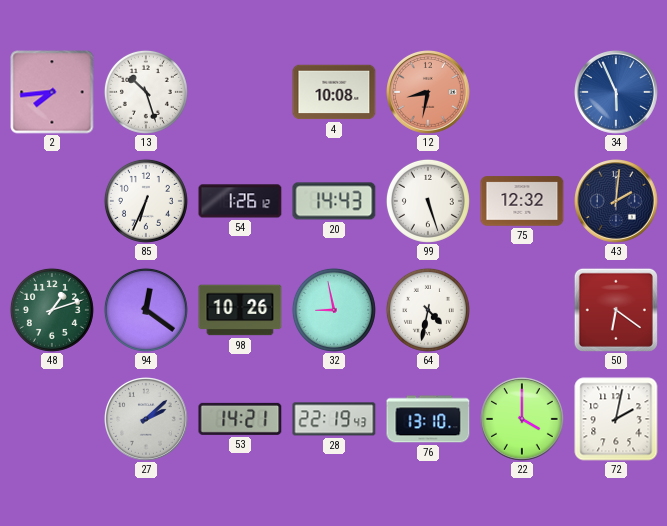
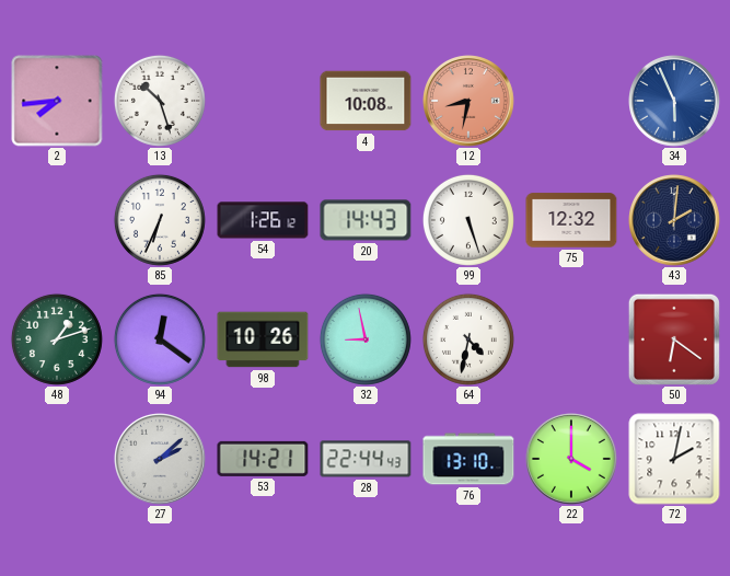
28: 22:19 -> 22:44
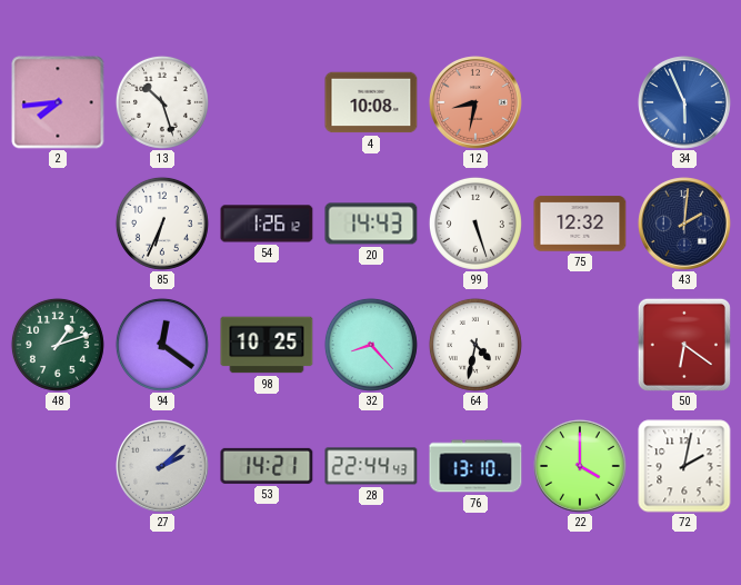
98: 10:26 -> 10:25
32: 8:58 -> 8:23
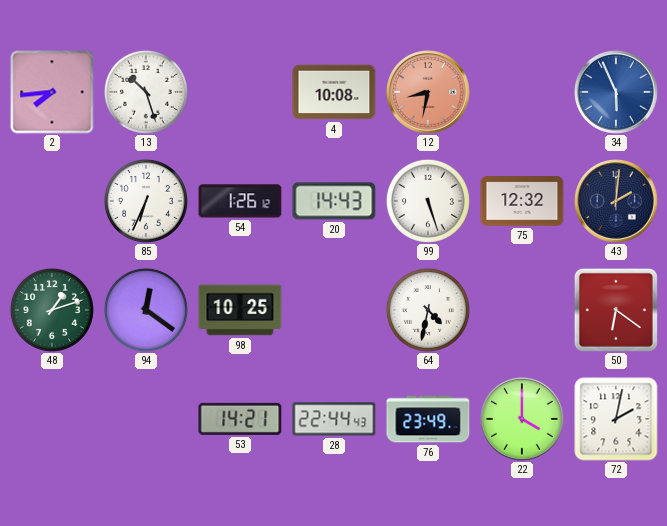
32: 8:23 -> none
27: 2:08 -> none
76: 13:10 -> 23:49
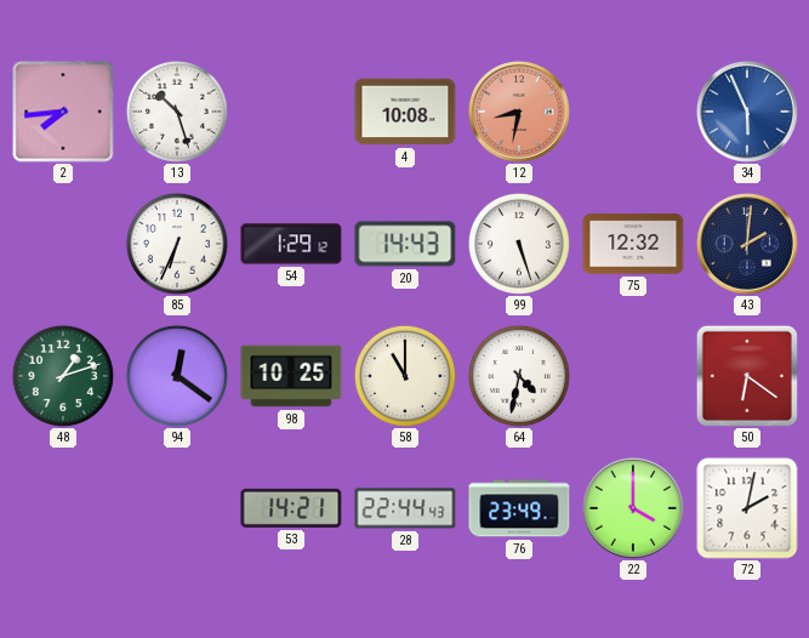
54: 1:26 -> 1:29
58: none -> 11:00
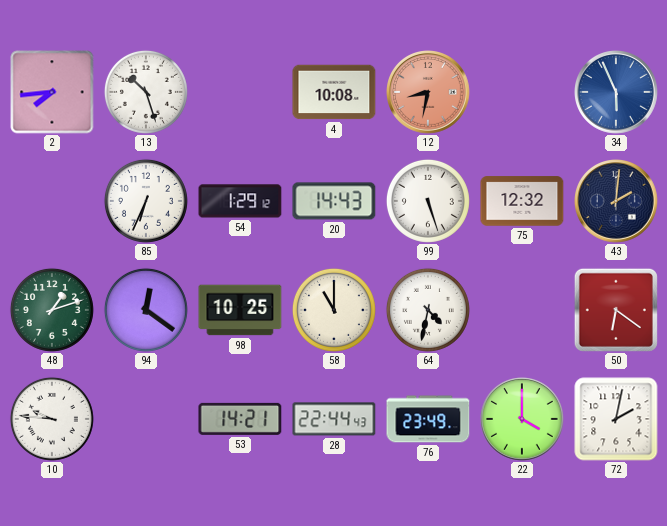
10: none -> 9:46
